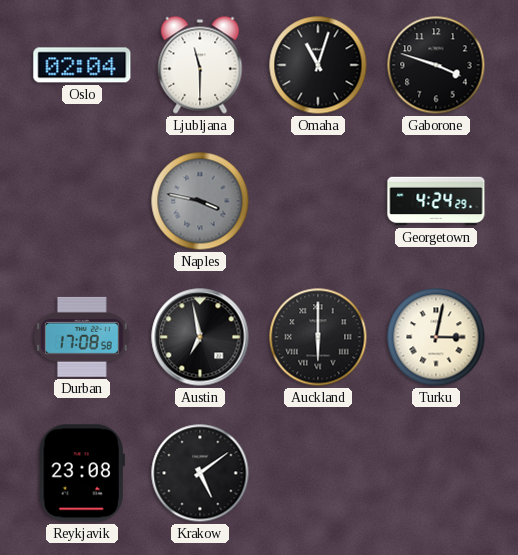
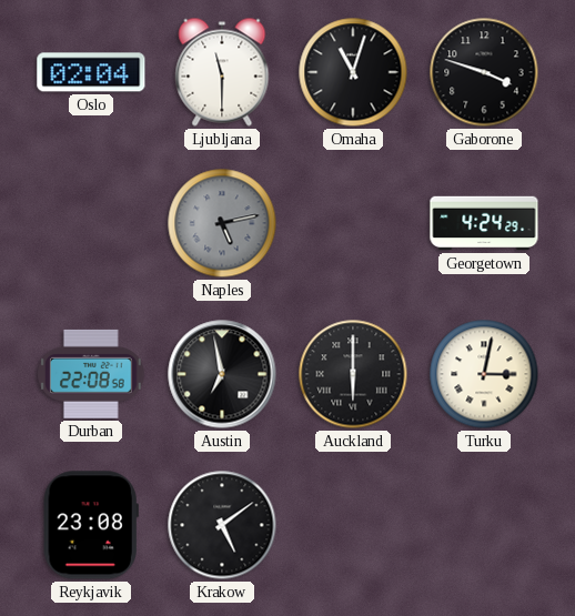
Naples: 3:47 -> 5:13
Durban: 17:08 -> 22:08
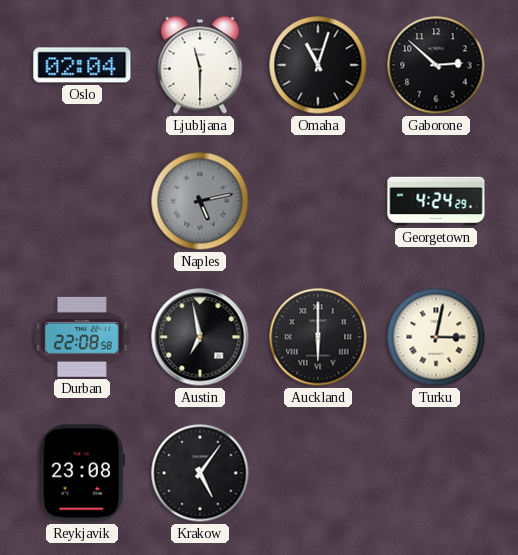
Gaborone: 3:48 -> 2:52
Krakow: 5:09 -> 5:06
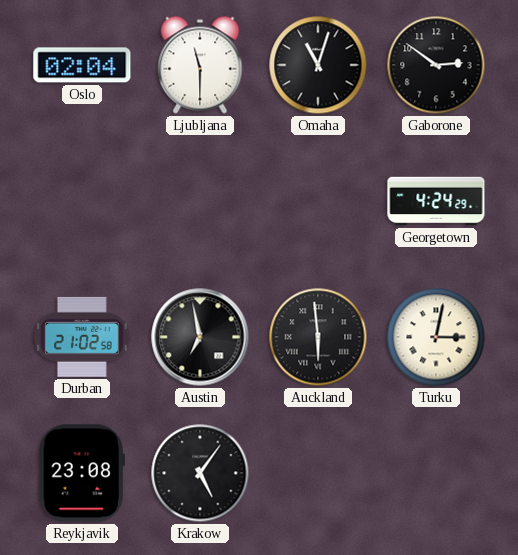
Gaborone: 2:52 -> 2:51
Naples: 5:13 -> none
Durban: 22:08 -> 21:02
Auckland: 6:00 -> 5:59
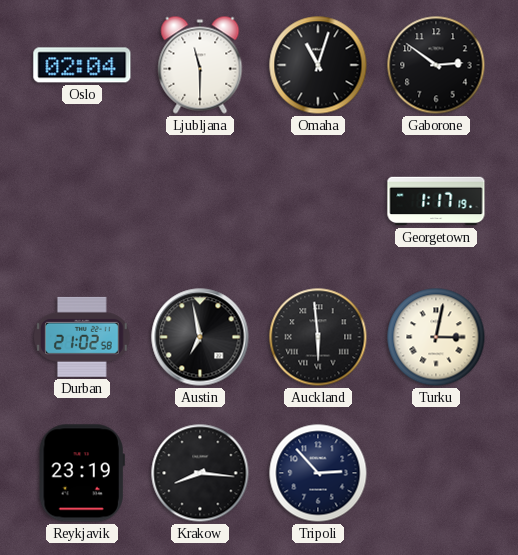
Georgetown: 4:24 -> 1:17
Reykjavik: 23:08 -> 23:19
Krakow: 5:06 -> 8:16
Tripoli: none -> 2:53
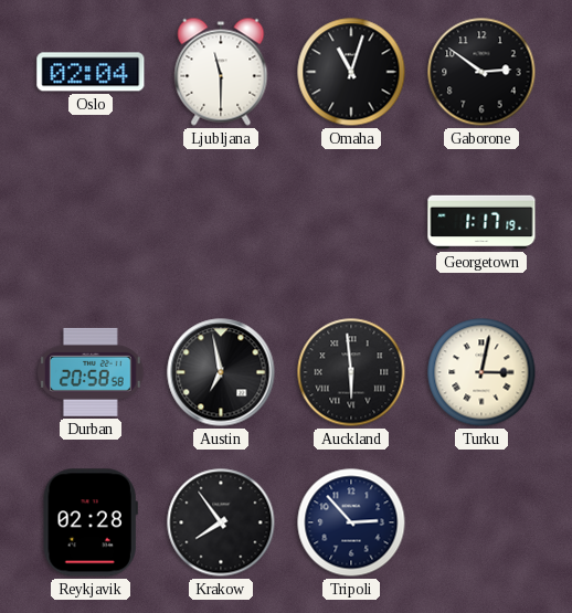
Durban: 21:02 -> 20:58
Reykjavik: 23:19 -> 02:28
Krakow: 8:16 -> 7:54
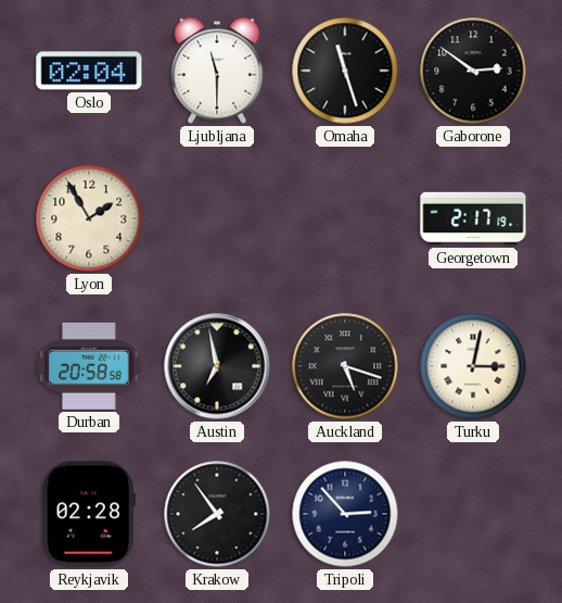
Omaha: 11:03 -> 11:27
Lyon: none -> 1:55
Georgetown: 1:17 -> 2:17
Auckland: 5:59 -> 5:18
